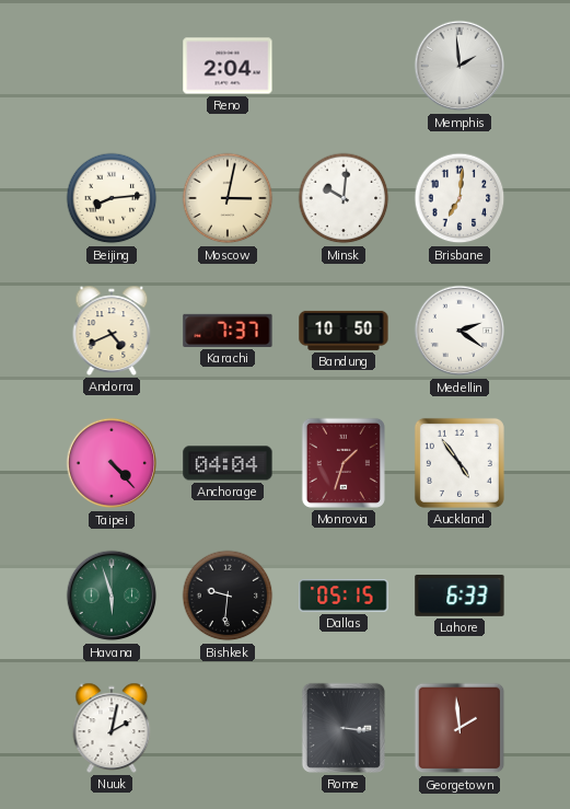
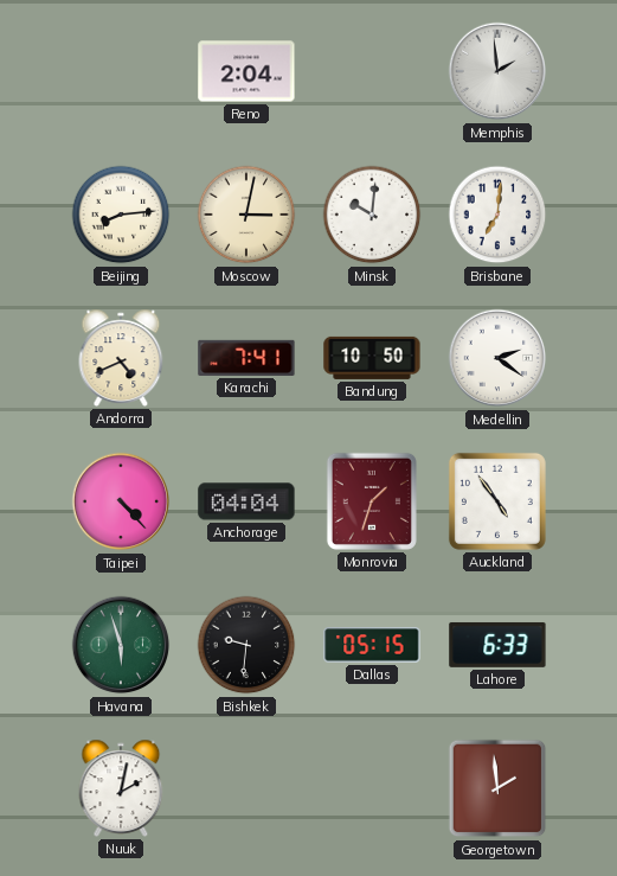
Karachi: 7:37 -> 7:41
Rome: 3:16 -> none
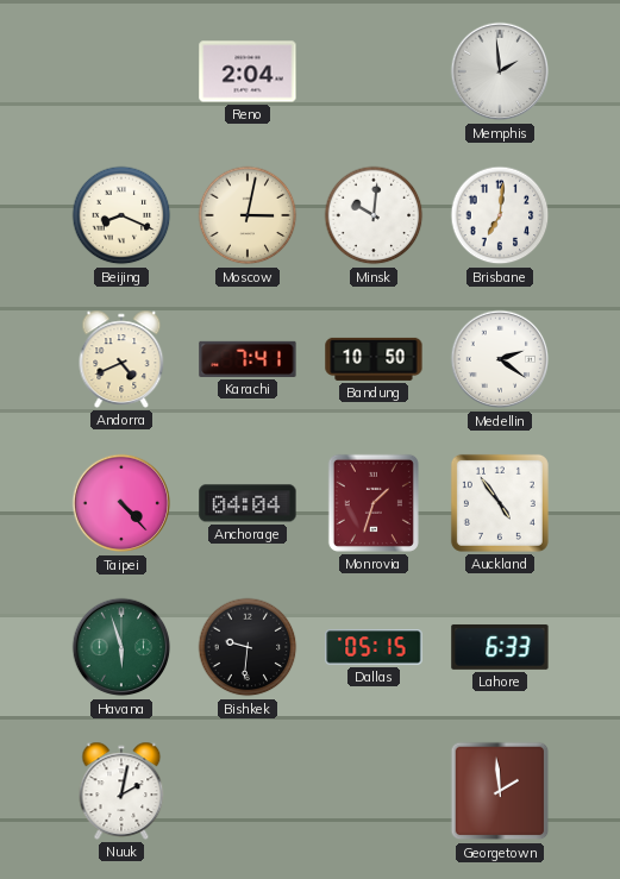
Beijing: 8:14 -> 8:19
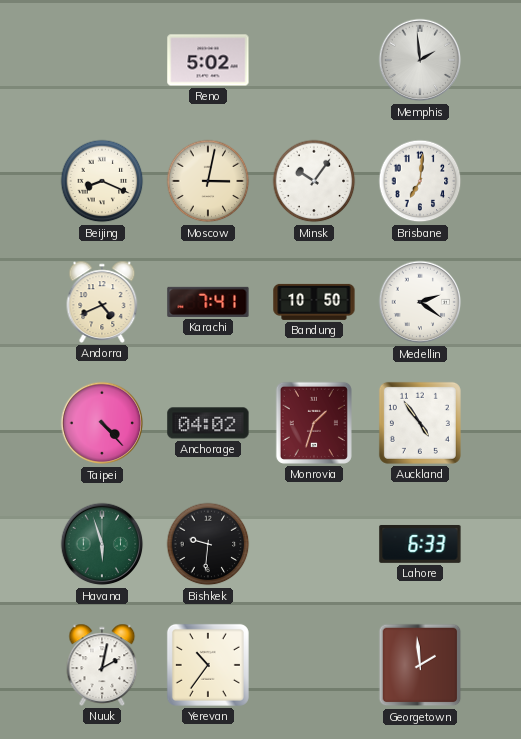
Reno: 2:04 -> 5:02
Minsk: 10:01 -> 10:06
Anchorage: 04:04 -> 04:02
Dallas: 05:15 -> none
Yerevan: none -> 10:36
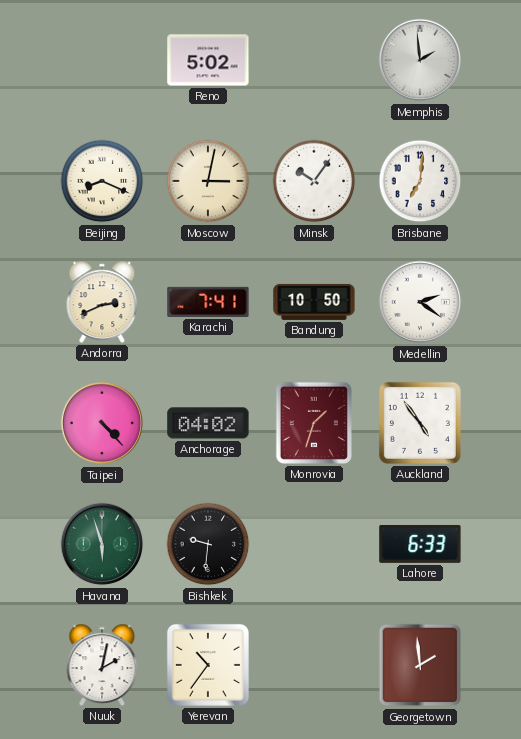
Andorra: 4:41 -> 2:41
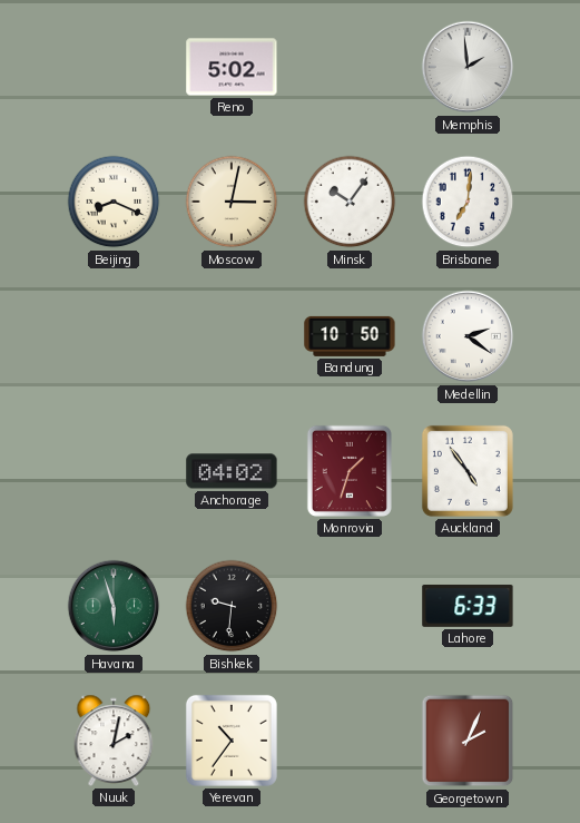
Andorra: 2:41 -> none
Karachi: 7:41 -> none
Taipei: 4:23 -> none
Georgetown: 1:59 -> 2:04
